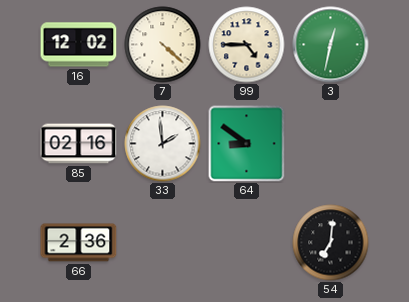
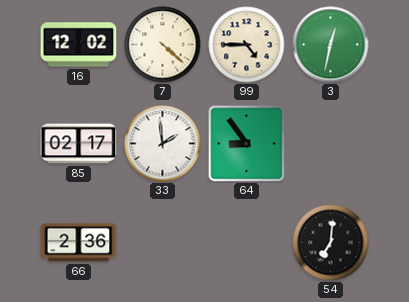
85: 02:16 -> 02:17
64: 8:51 -> 8:54
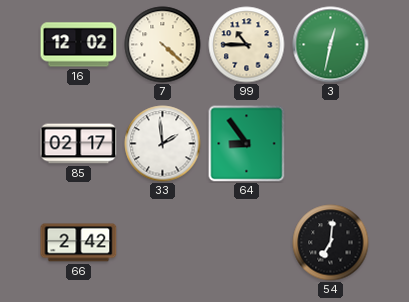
99: 4:45 -> 10:45
66: 2:36 -> 2:42
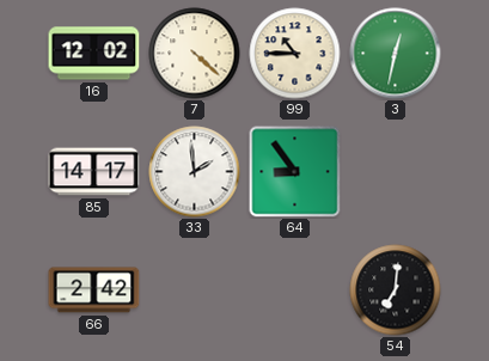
85: 02:17 -> 14:17
